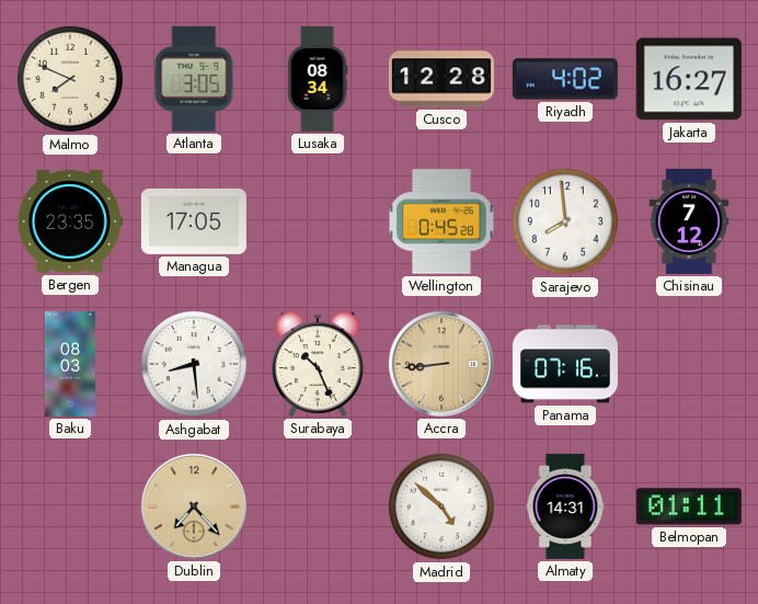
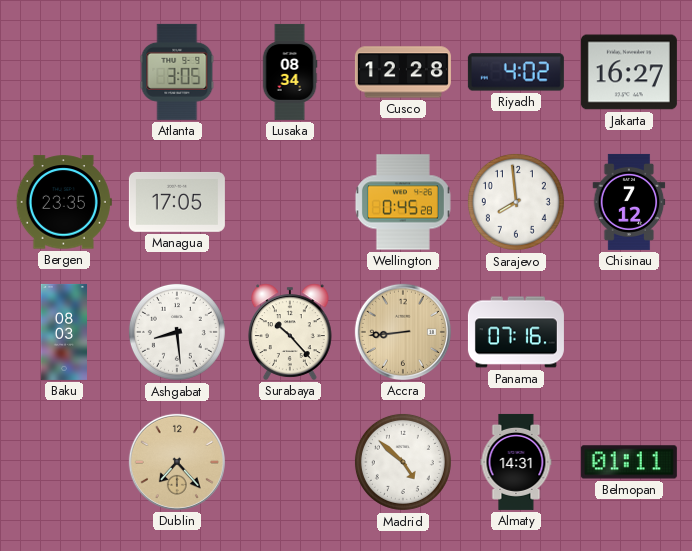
Malmo: 7:49 -> none
Surabaya: 10:26 -> 10:23
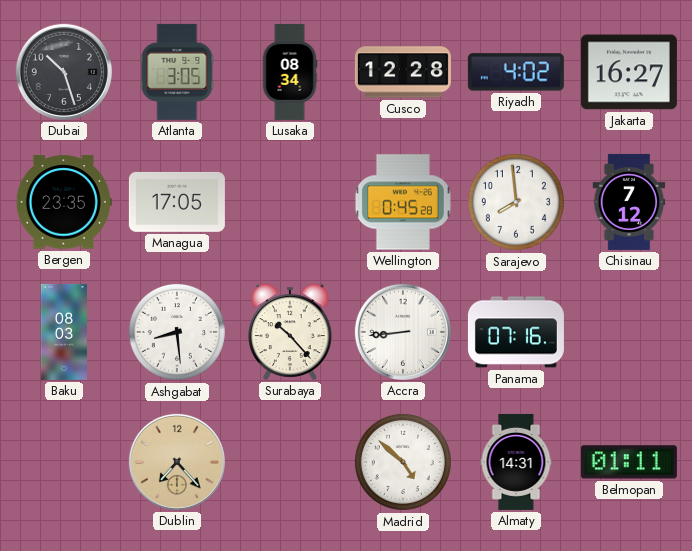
Dubai: none -> 10:27
Accra dial: champagne -> white
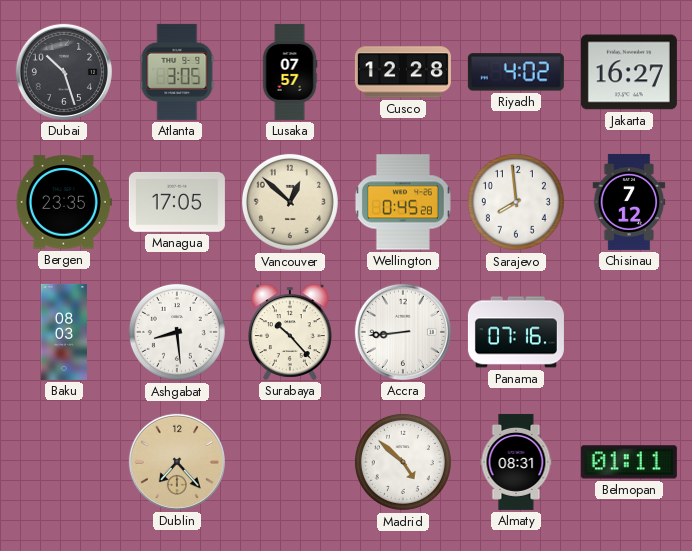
Lusaka: 08:34 -> 07:57
Vancouver: none -> 12:52
Almaty: 14:31 -> 08:31
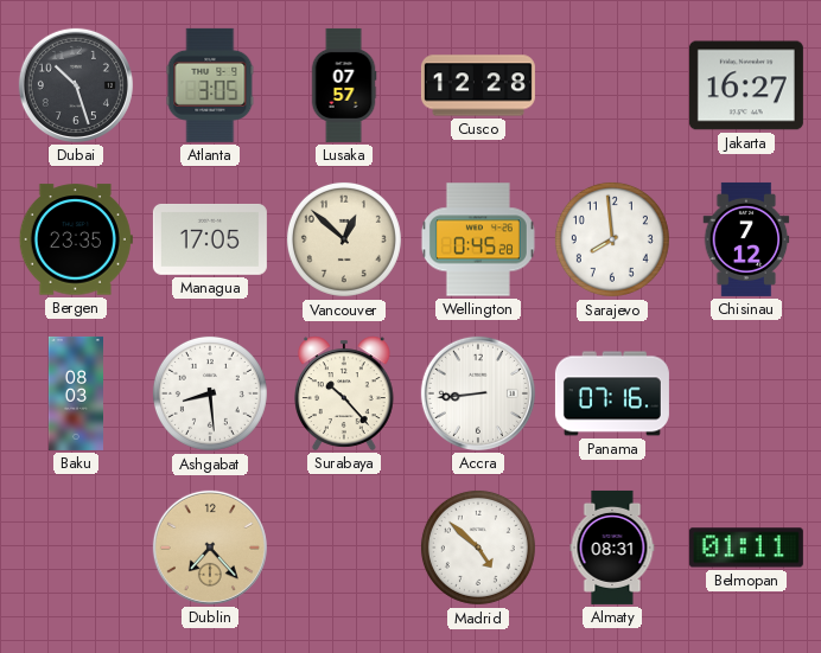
Riyadh: 4:02 -> none
